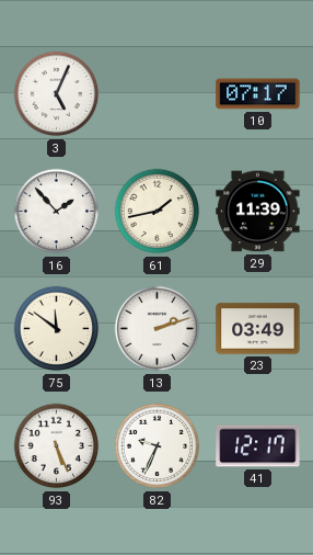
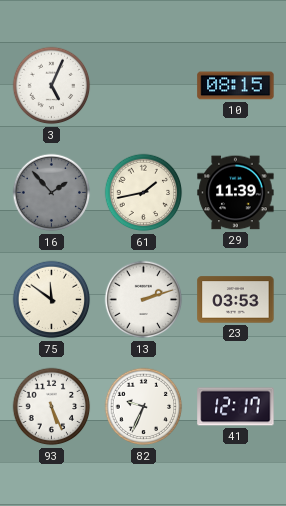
10: 07:17 -> 08:15
16 dial: white -> grey
23: 03:49 -> 03:53
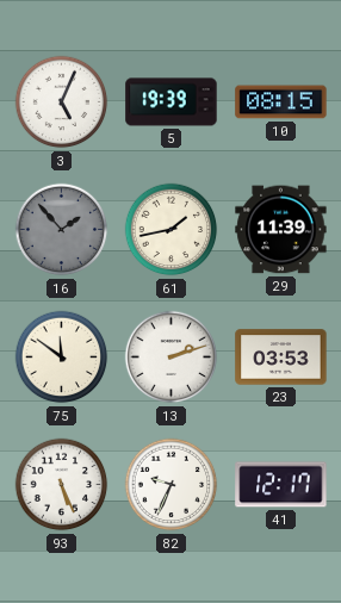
5: none -> 19:39
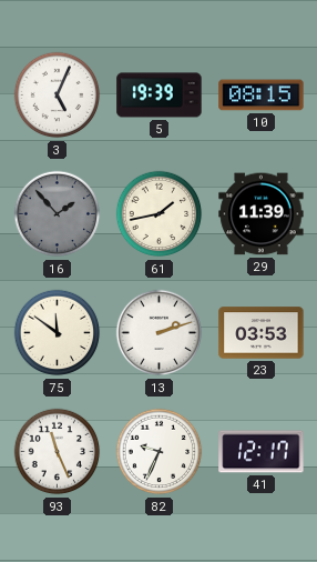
93: 5:26 -> 11:26
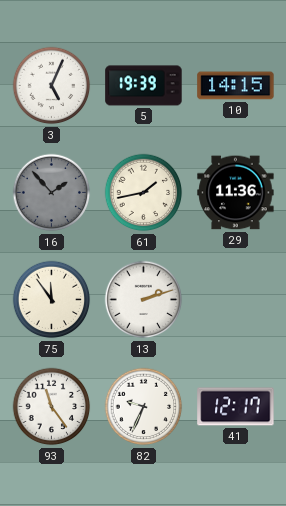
10: 08:15 -> 14:15
29: 11:39 -> 11:36
75: 11:51 -> 11:54
23: 03:53 -> none
93: 11:26 -> 11:24
